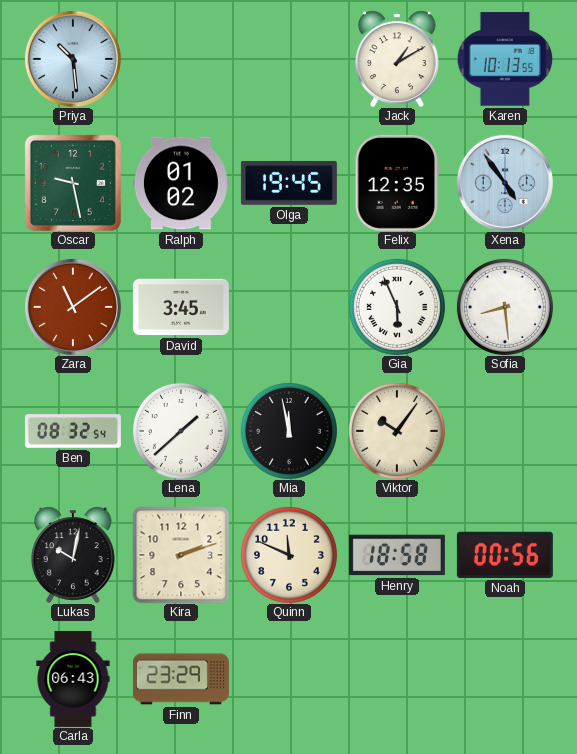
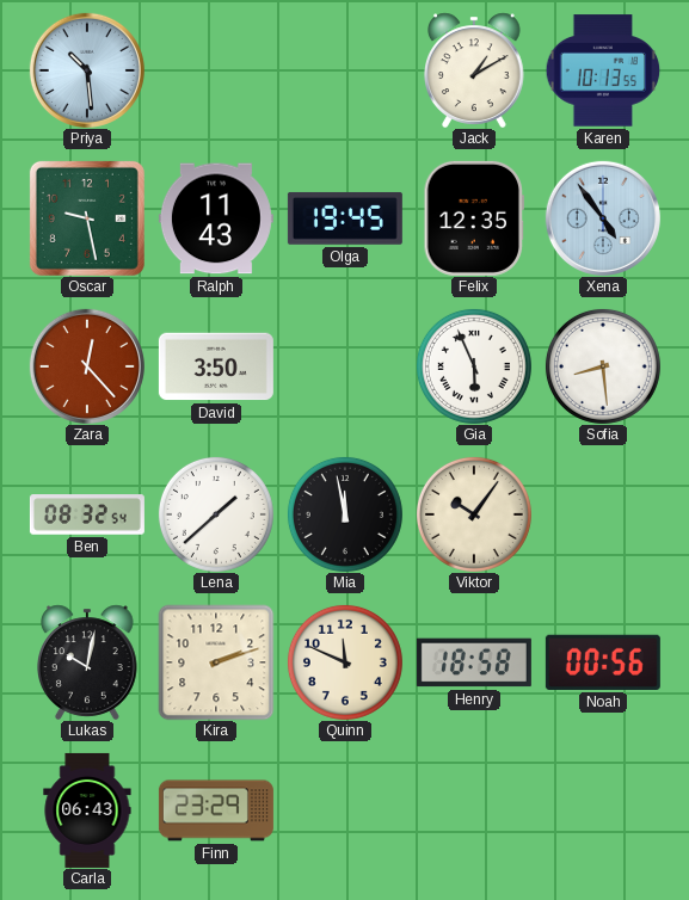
Ralph: 01:02 -> 11:43
Zara: 11:09 -> 12:23
David: 3:45 -> 3:50
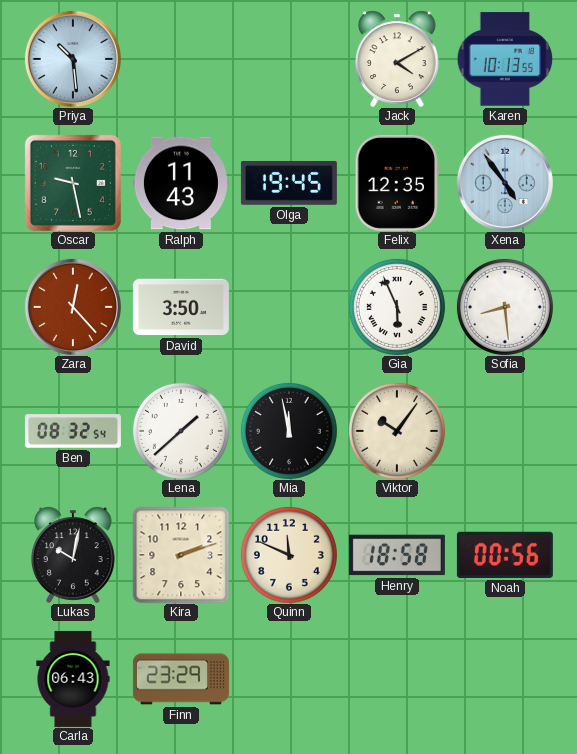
Jack: 1:10 -> 4:10
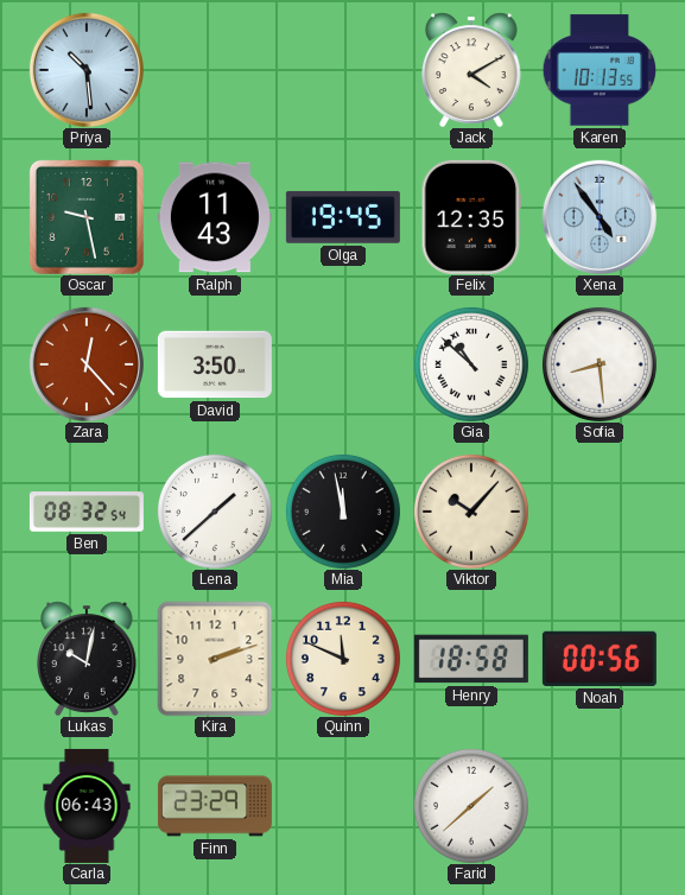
Gia: 5:56 -> 10:52
Viktor: 10:06 -> 10:07
Farid: none -> 1:38
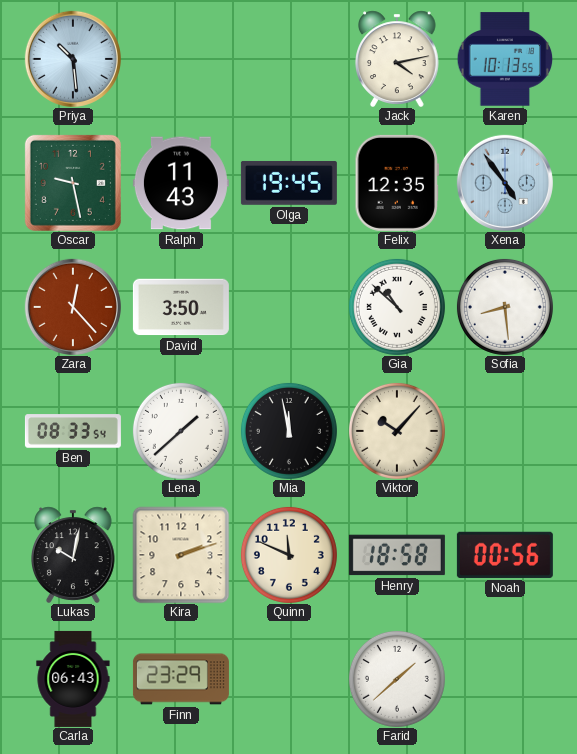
Jack: 4:10 -> 4:13
Ben: 08:32 -> 08:33
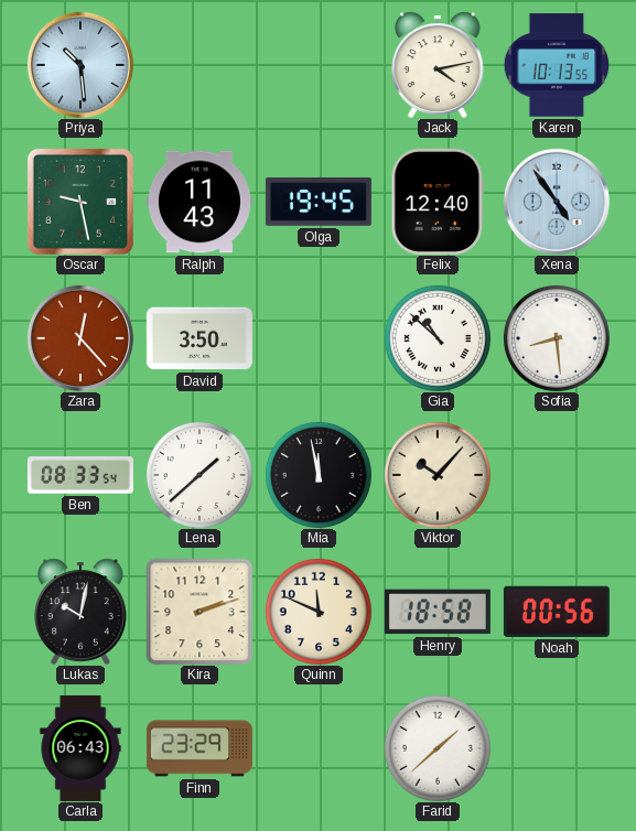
Felix: 12:35 -> 12:40
